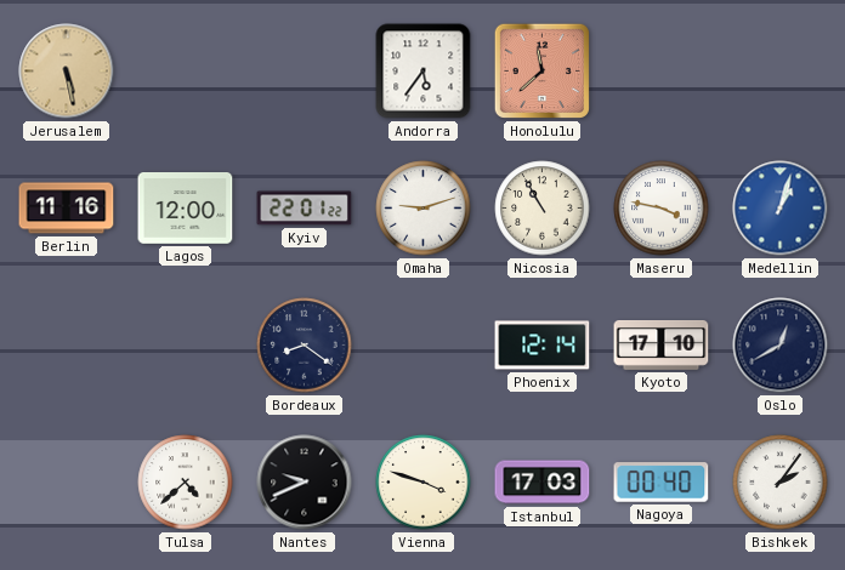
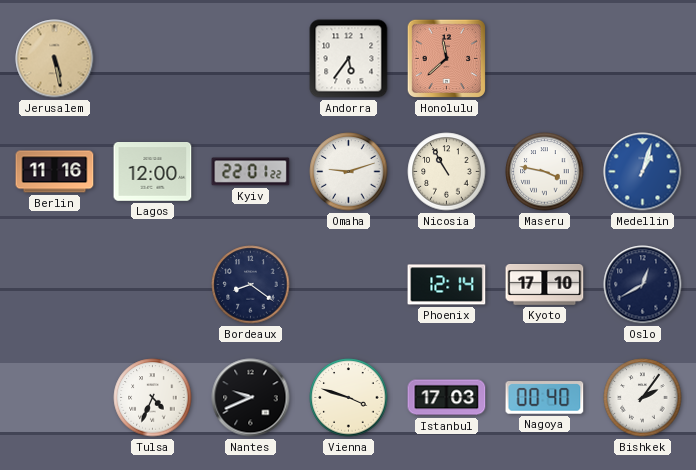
Tulsa: 4:38 -> 4:34
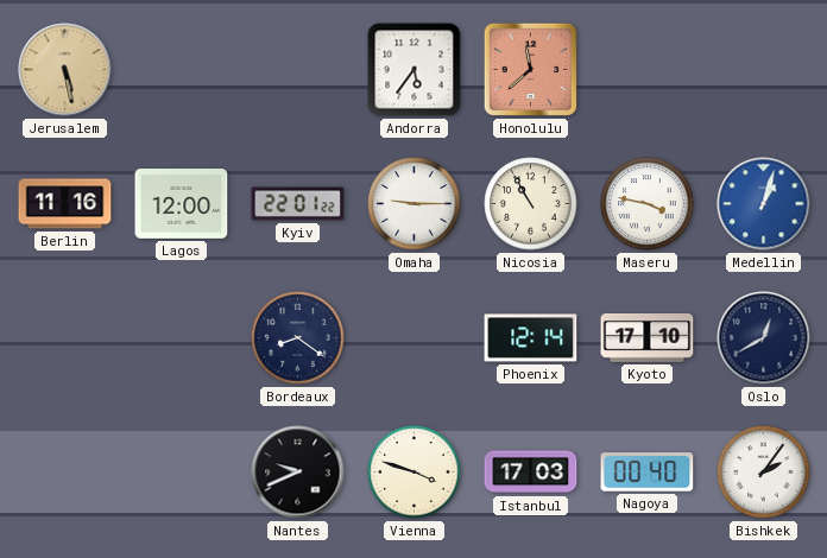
Omaha: 9:12 -> 9:15
Tulsa: 4:34 -> none
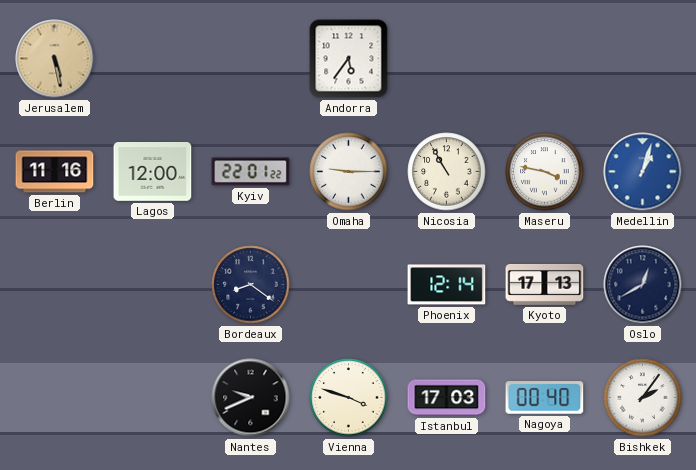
Honolulu: 11:38 -> none
Kyoto: 17:10 -> 17:13
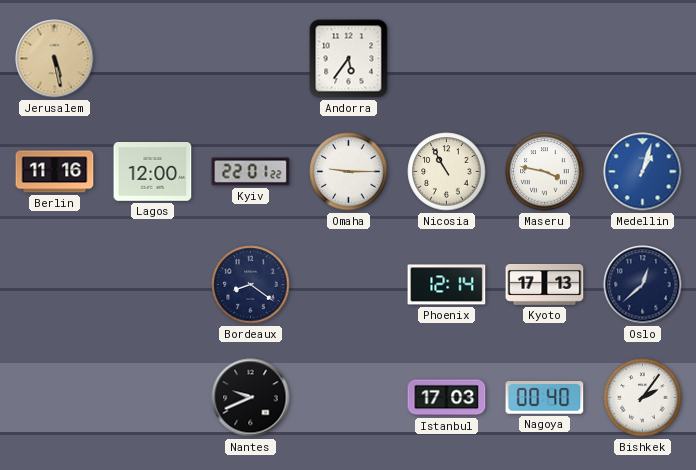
Oslo: 12:40 -> 12:38
Vienna: 3:48 -> none
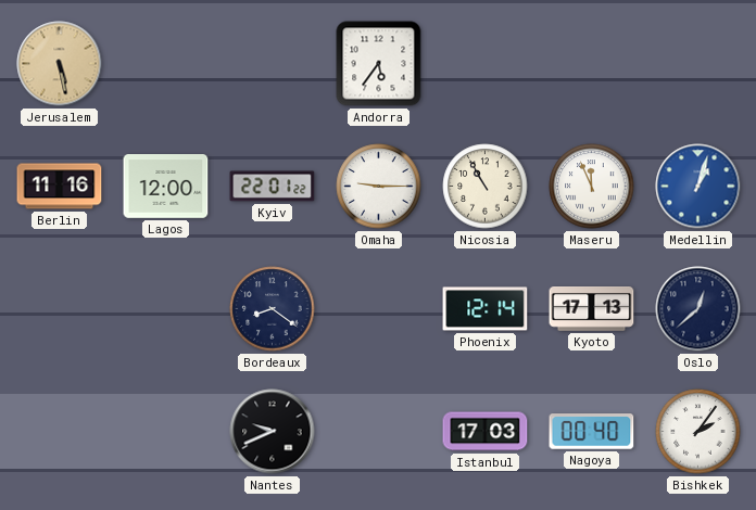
Maseru: 3:47 -> 11:56
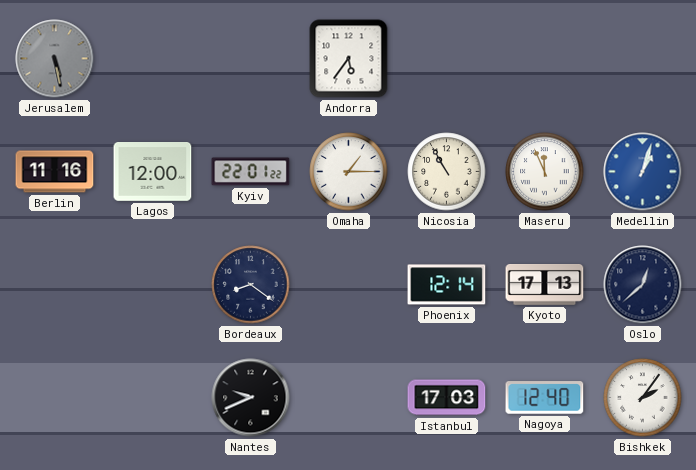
Jerusalem dial: champagne -> grey
Omaha: 9:15 -> 1:15
Nagoya: 00:40 -> 12:40
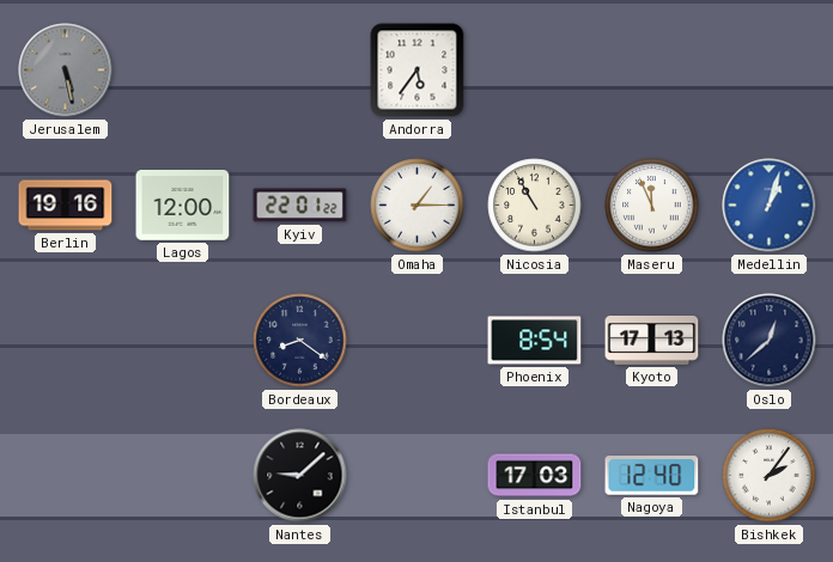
Berlin: 11:16 -> 19:16
Phoenix: 12:14 -> 8:54
Nantes: 9:41 -> 9:08
